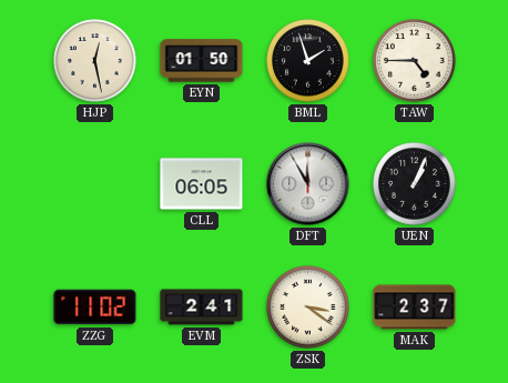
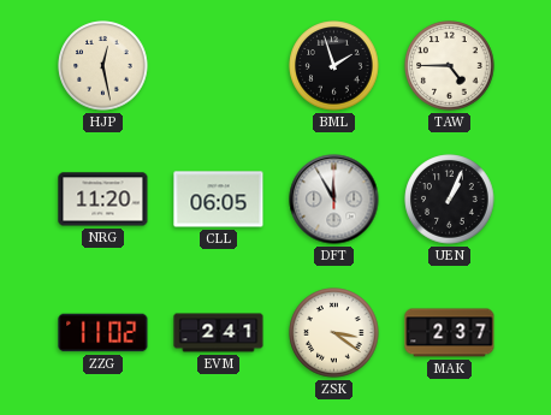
EYN: 01:50 -> none
NRG: none -> 11:20
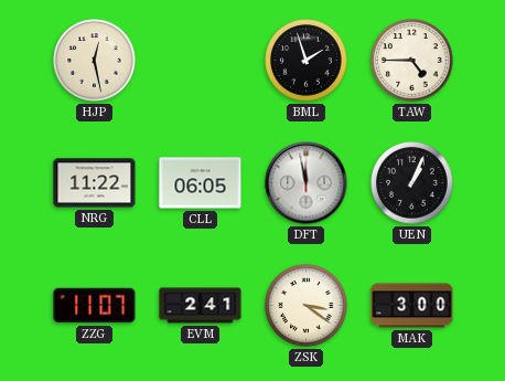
NRG: 11:20 -> 11:22
DFT: 11:55 -> 11:58
ZZG: 11:02 -> 11:07
MAK: 2:37 -> 3:00
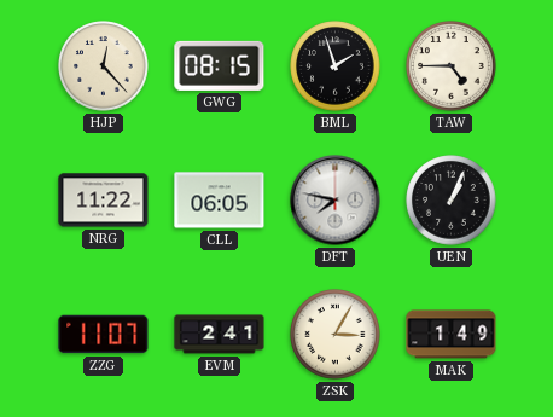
HJP: 12:28 -> 12:23
GWG: none -> 08:15
DFT: 11:58 -> 7:47
ZSK: 3:21 -> 3:05
MAK: 3:00 -> 1:49
